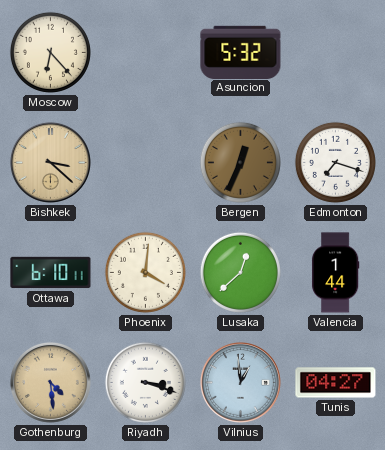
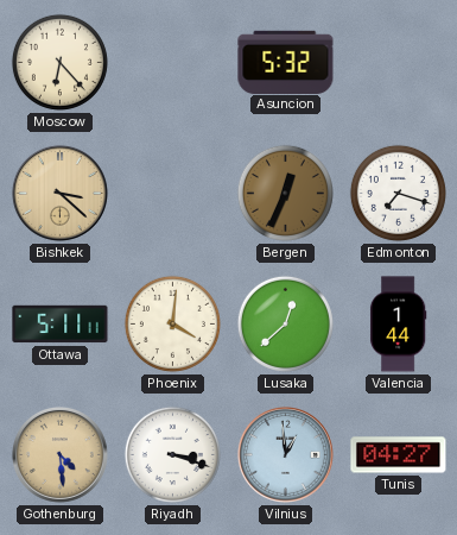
Ottawa: 6:10 -> 5:11
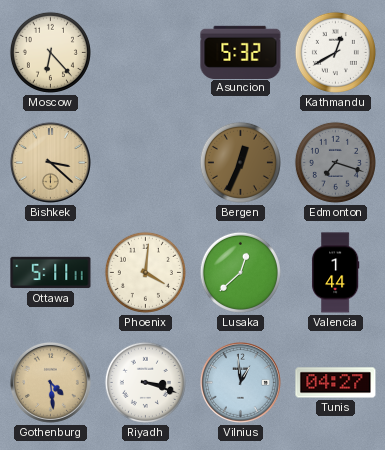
Kathmandu: none -> 12:40
Edmonton dial: white -> grey
